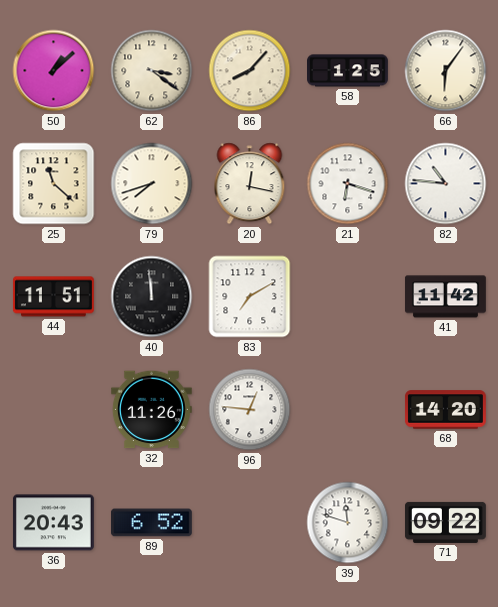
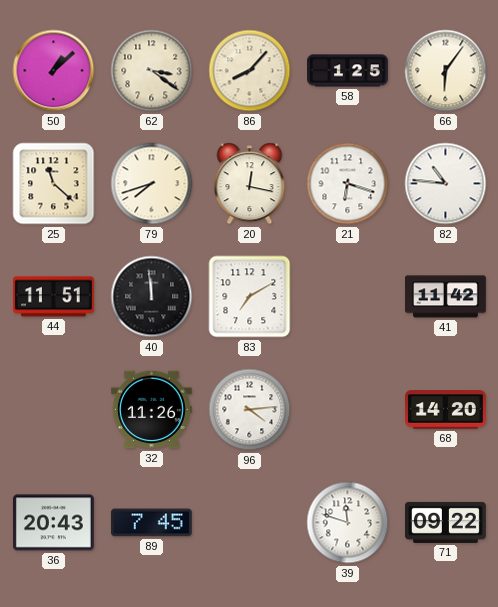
96: 12:46 -> 4:14
89: 6:52 -> 7:45
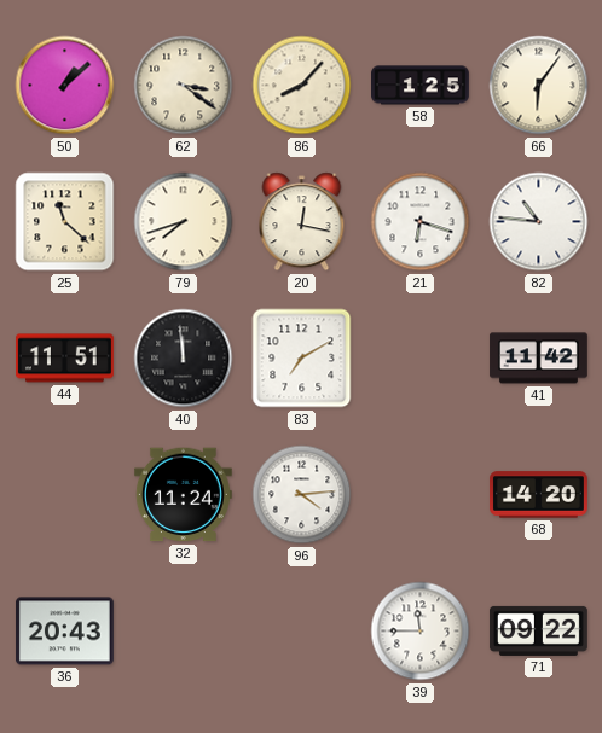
32: 11:26 -> 11:24
89: 7:45 -> none
39: 11:48 -> 11:45
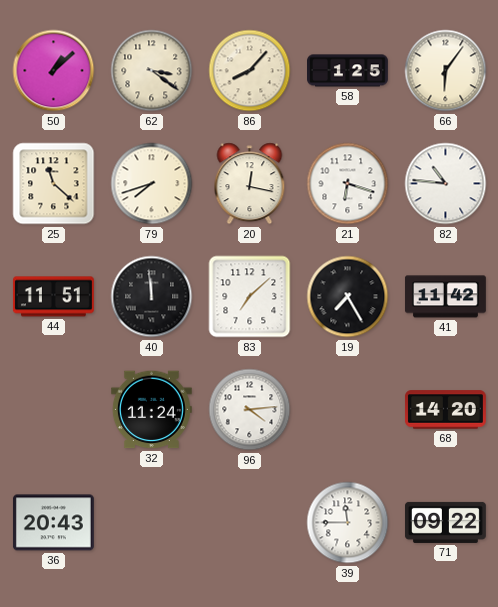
83: 7:10 -> 7:08
19: none -> 7:25
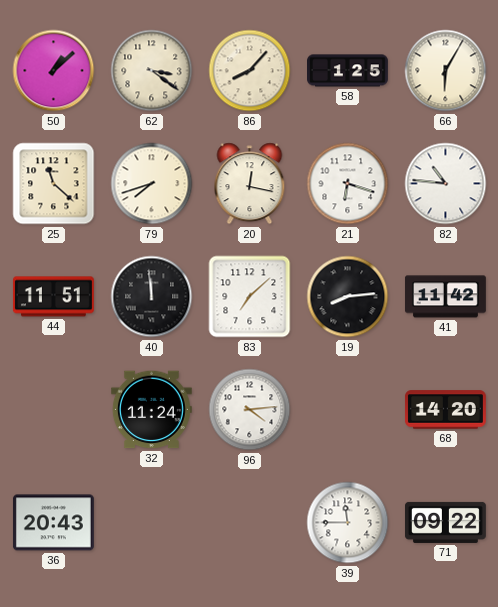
66: 6:06 -> 6:05
19: 7:25 -> 8:14
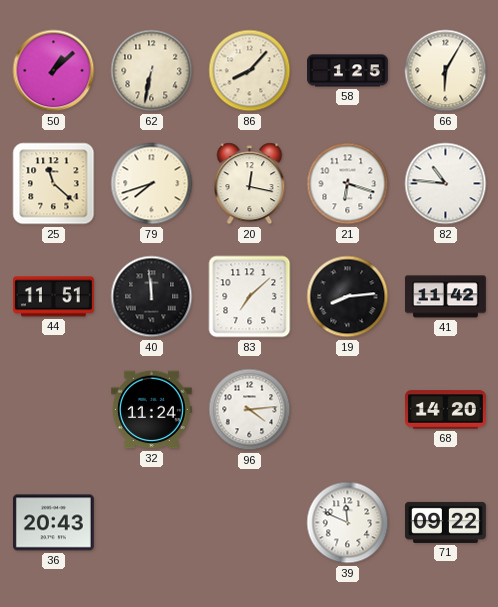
62: 3:21 -> 6:32
39: 11:45 -> 11:49
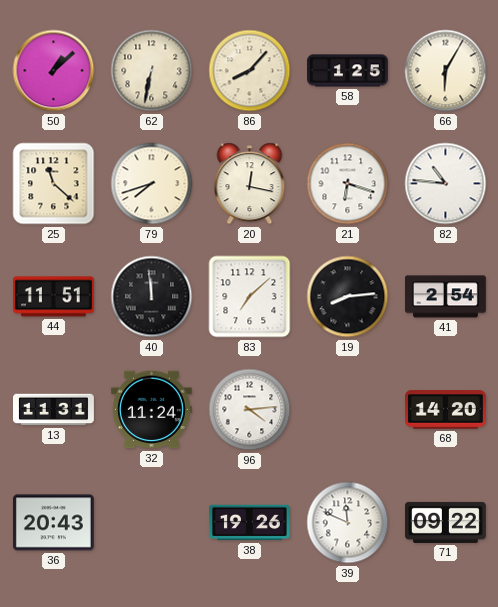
41: 11:42 -> 2:54
13: none -> 11:31
38: none -> 19:26
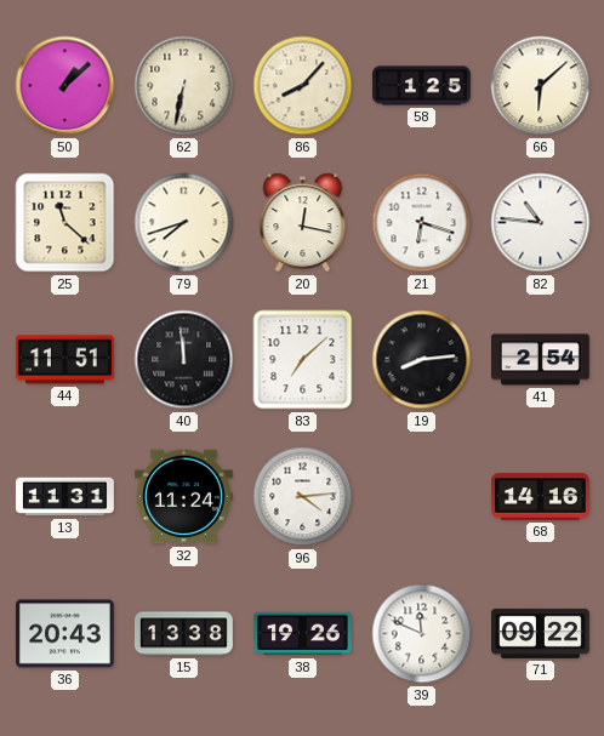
66: 6:05 -> 6:08
68: 14:20 -> 14:16
15: none -> 13:38
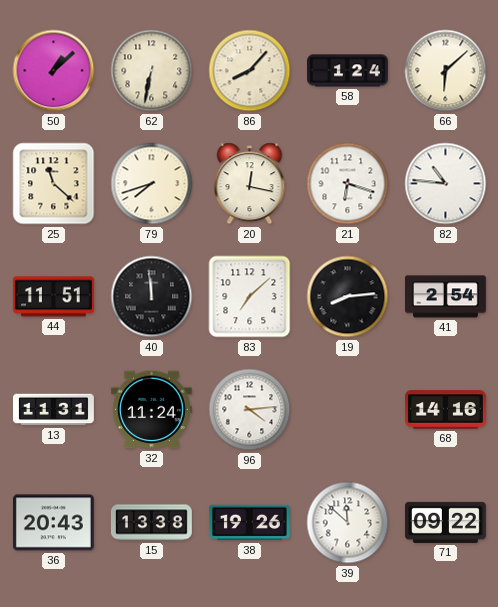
58: 1:25 -> 1:24
39: 11:49 -> 11:52
